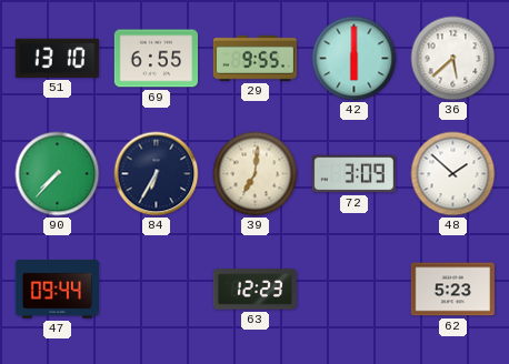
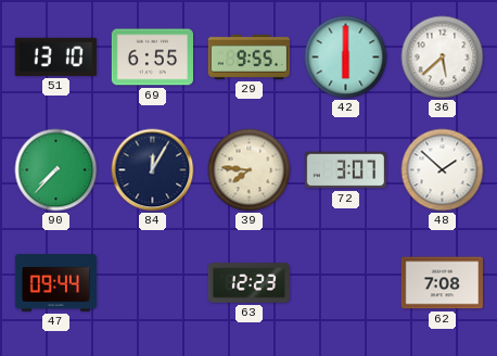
84: 6:35 -> 12:05
39: 7:01 -> 7:46
72: 3:09 -> 3:07
62: 5:23 -> 7:08
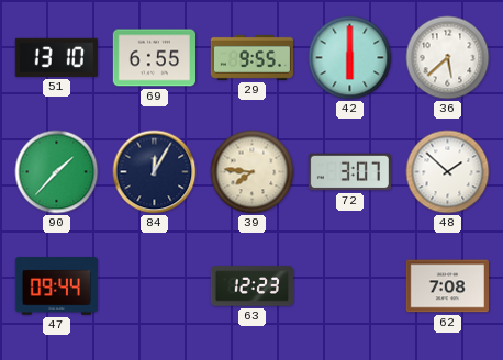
90: 7:37 -> 1:37
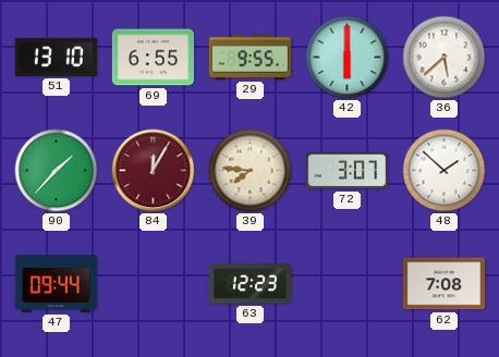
84 dial: navy -> burgundy
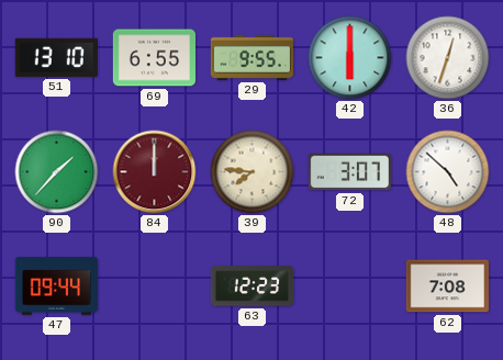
36: 5:38 -> 12:33
84: 12:05 -> 12:00
48: 1:52 -> 4:52
